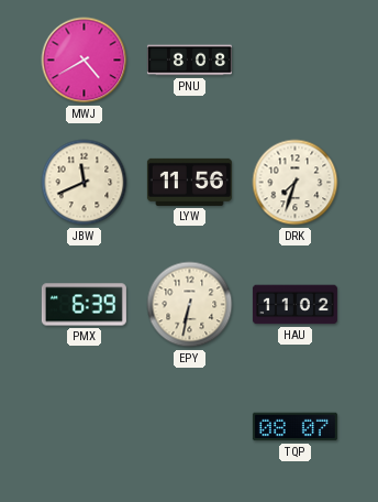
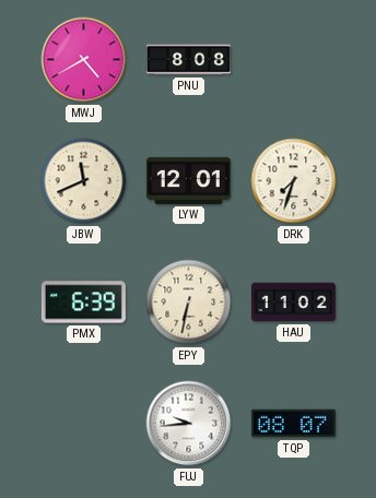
LYW: 11:56 -> 12:01
FUJ: none -> 9:44
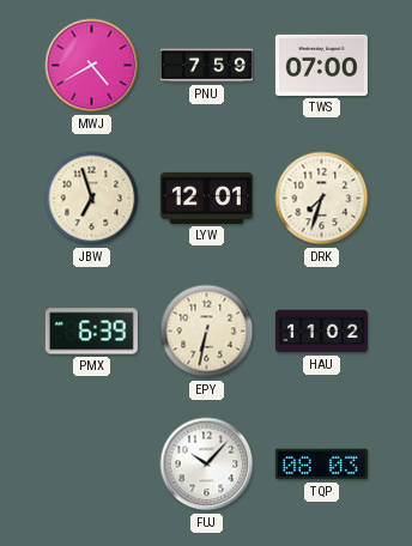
PNU: 8:08 -> 7:59
TWS: none -> 07:00
JBW: 11:41 -> 6:57
FUJ: 9:44 -> 10:07
TQP: 08:07 -> 08:03
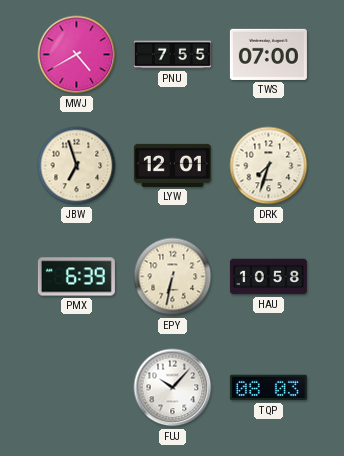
PNU: 7:59 -> 7:55
HAU: 11:02 -> 10:58
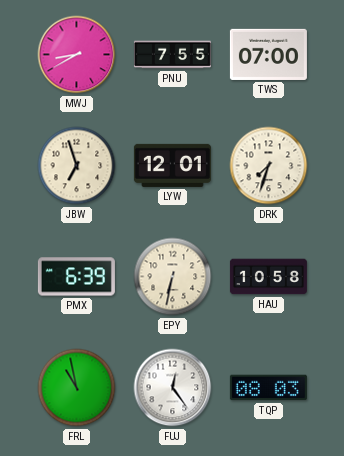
MWJ: 4:40 -> 8:40
FRL: none -> 10:58
FUJ: 10:07 -> 12:24
